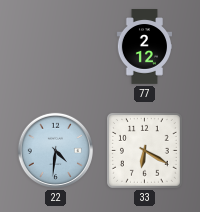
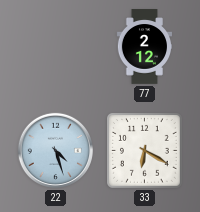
22: 4:31 -> 4:27
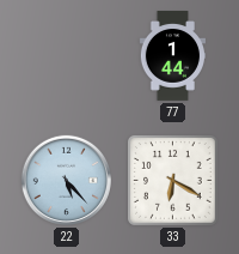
77: 2:12 -> 1:44
22: 4:27 -> 5:23
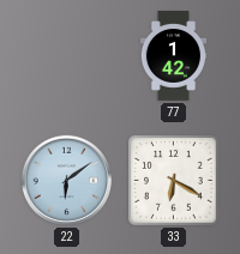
77: 1:44 -> 1:42
22: 5:23 -> 6:09
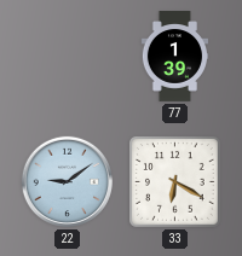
77: 1:42 -> 1:39
22: 6:09 -> 9:09
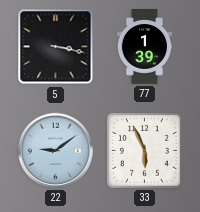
5: none -> 3:17
33: 6:20 -> 5:56
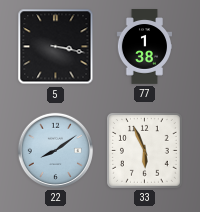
77: 1:39 -> 1:38
22: 9:09 -> 8:09
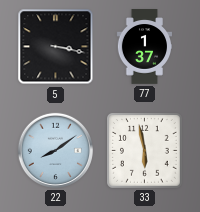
77: 1:38 -> 1:37
33: 5:56 -> 5:58
